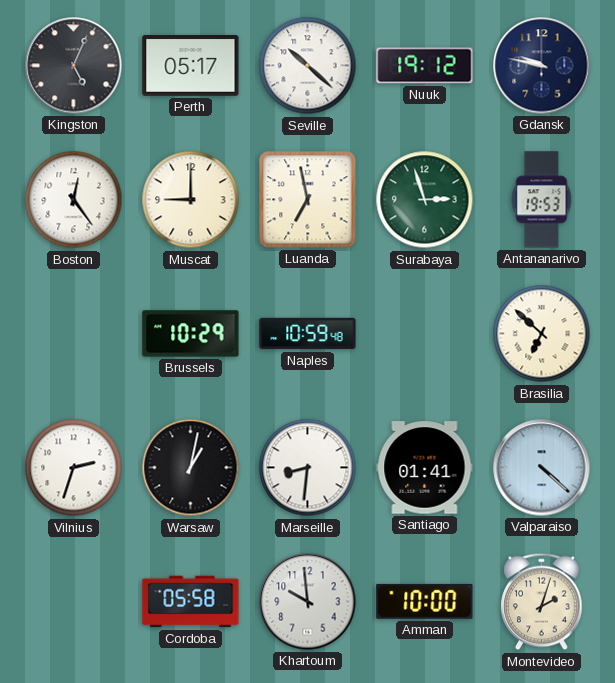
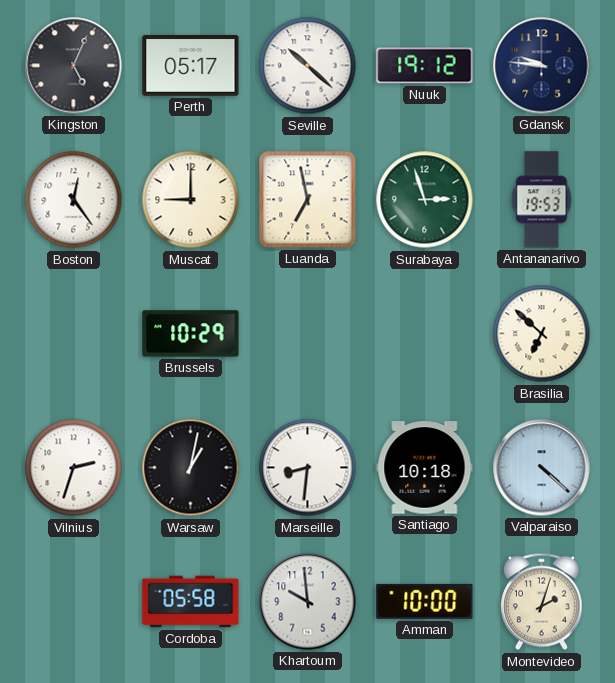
Gdansk: 9:47 -> 9:46
Naples: 10:59 -> none
Santiago: 01:41 -> 10:18
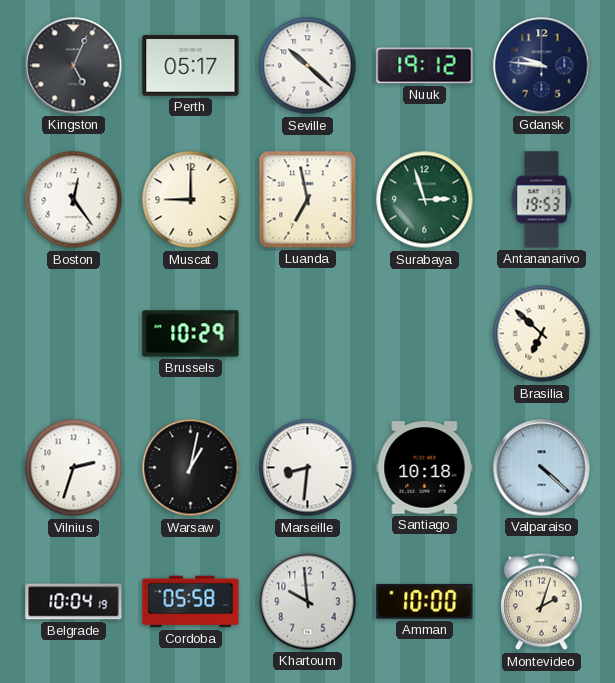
Belgrade: none -> 10:04
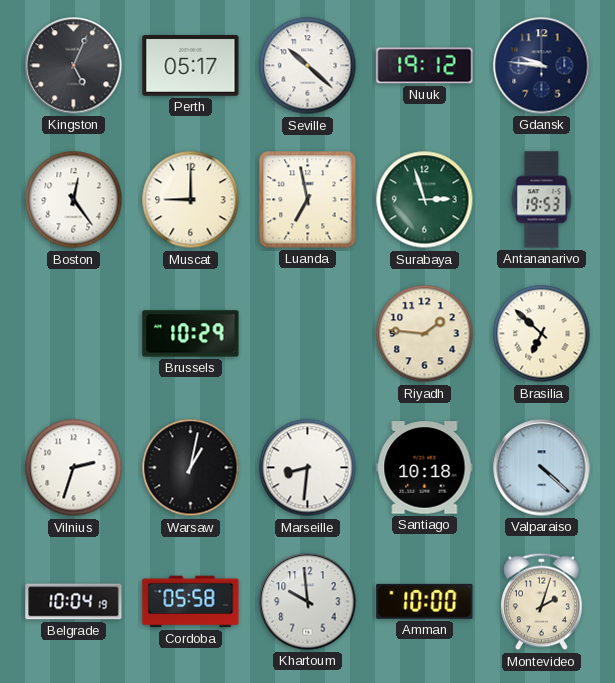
Riyadh: none -> 1:46
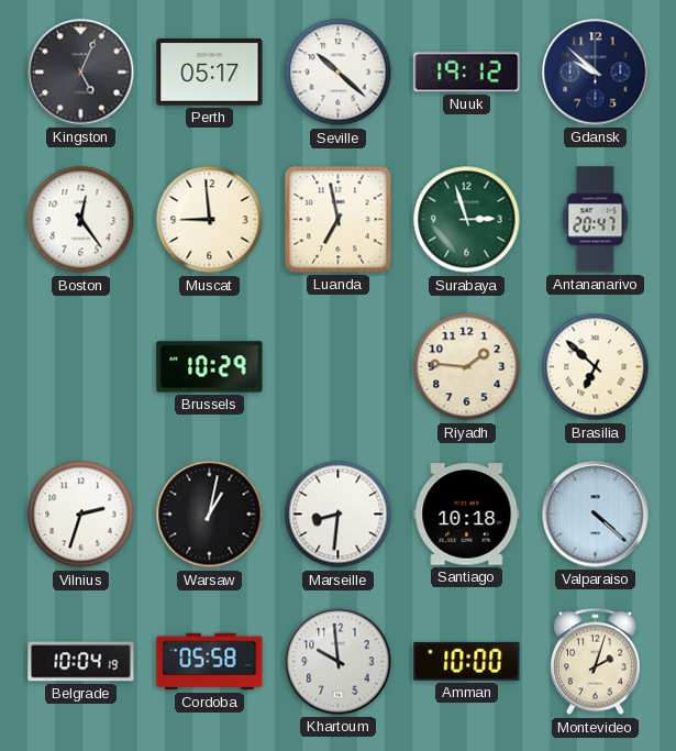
Gdansk: 9:46 -> 9:52
Muscat: 9:00 -> 8:59
Antananarivo: 19:53 -> 20:47
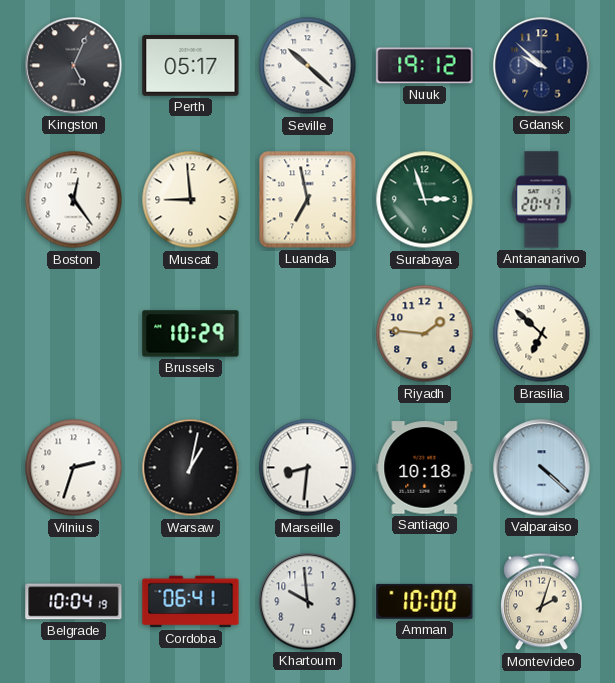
Cordoba: 05:58 -> 06:41
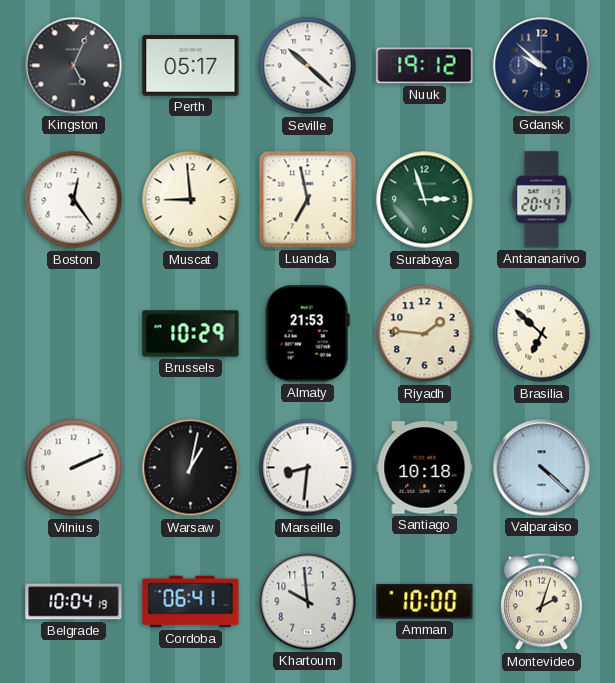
Almaty: none -> 21:53
Vilnius: 2:33 -> 2:11
